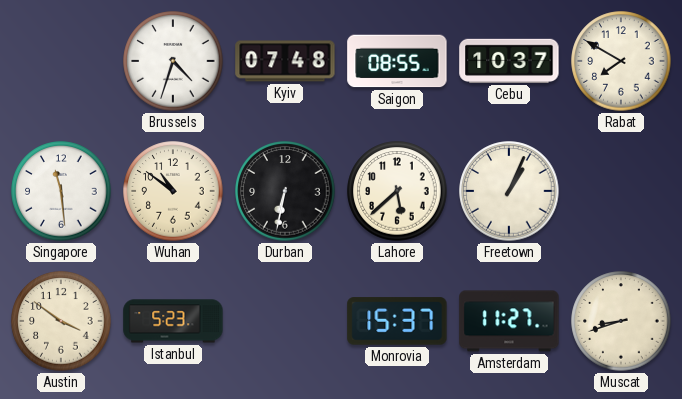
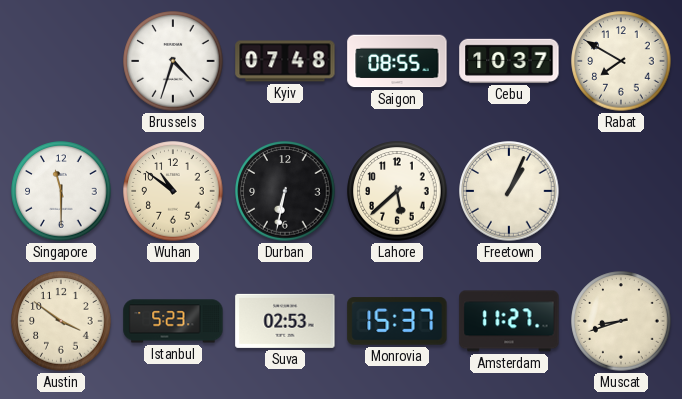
Singapore: 11:29 -> 11:30
Suva: none -> 02:53
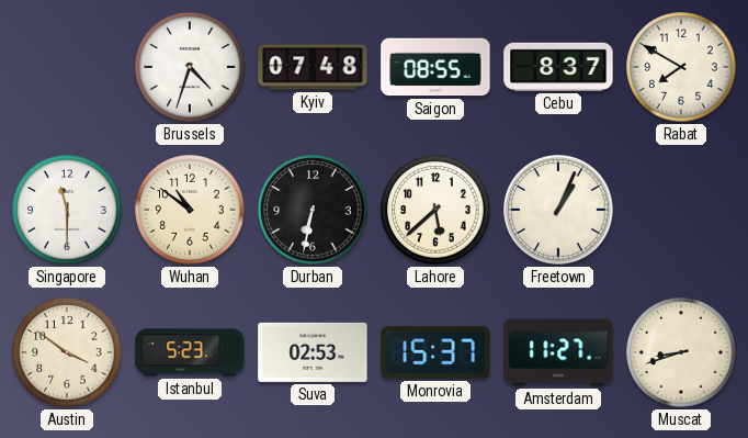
Cebu: 10:37 -> 8:37
